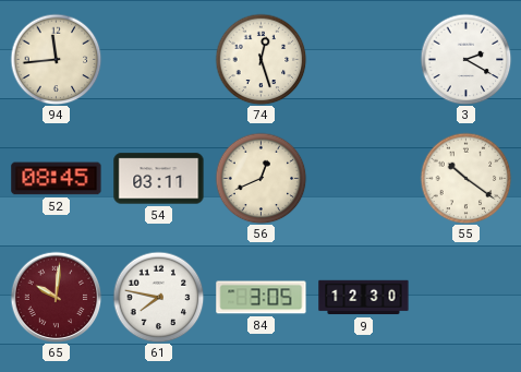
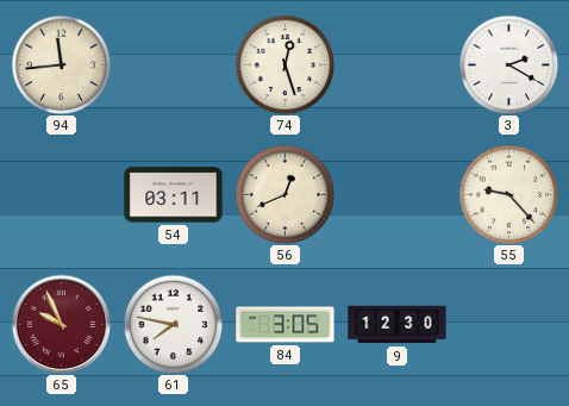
52: 08:45 -> none
55: 10:21 -> 9:23
65: 10:01 -> 9:56
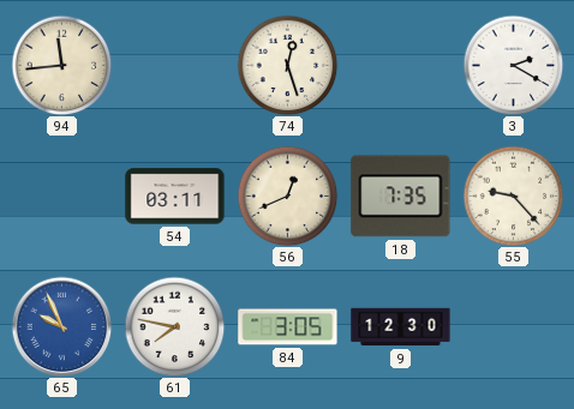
18: none -> 7:35
65 dial: burgundy -> blue
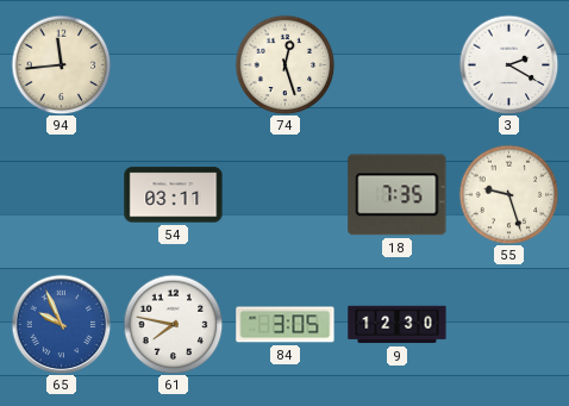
56: 12:41 -> none
55: 9:23 -> 9:27
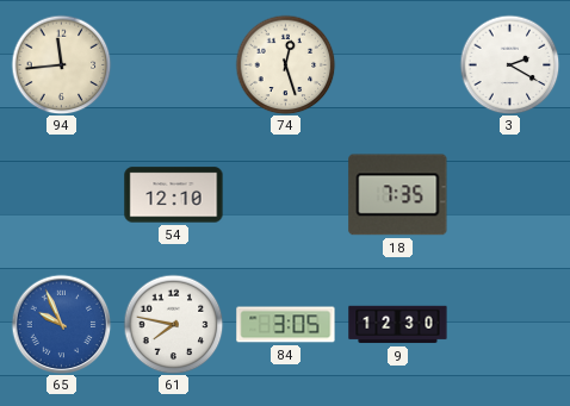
54: 03:11 -> 12:10
55: 9:27 -> none
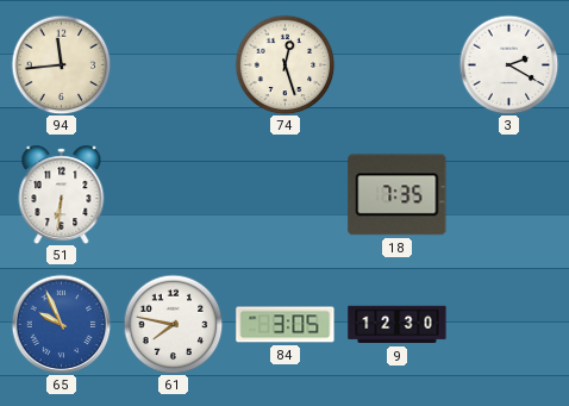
51: none -> 6:31
54: 12:10 -> none
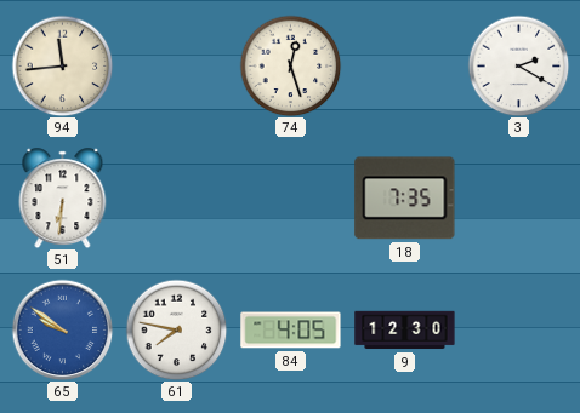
65: 9:56 -> 9:51
84: 3:05 -> 4:05
